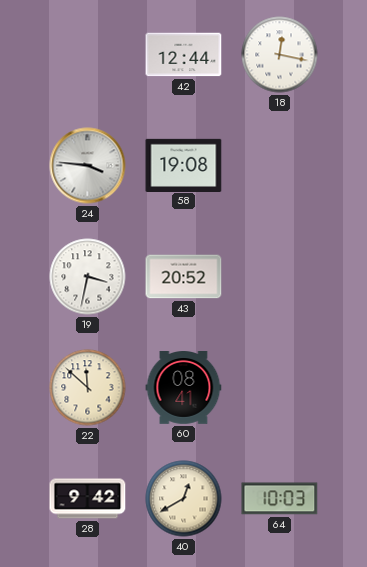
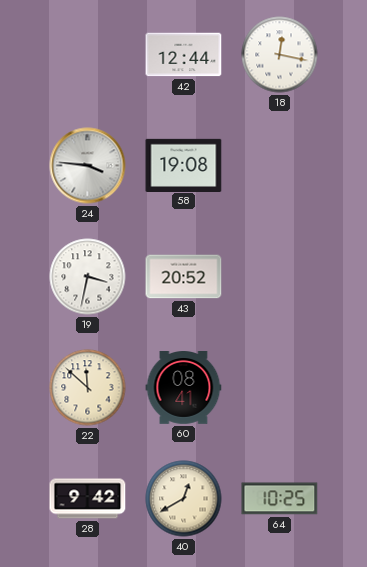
64: 10:03 -> 10:25
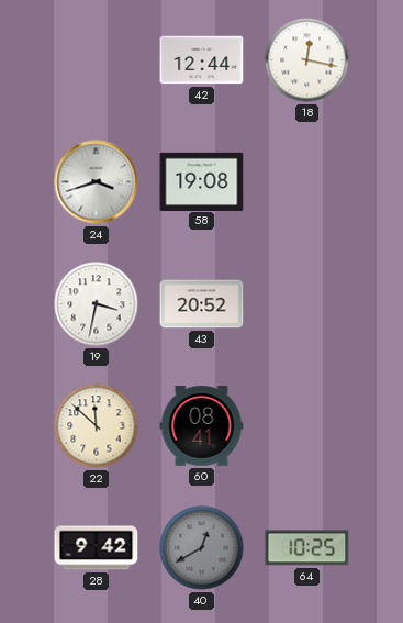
24: 3:46 -> 3:42
40 dial: cream -> grey
